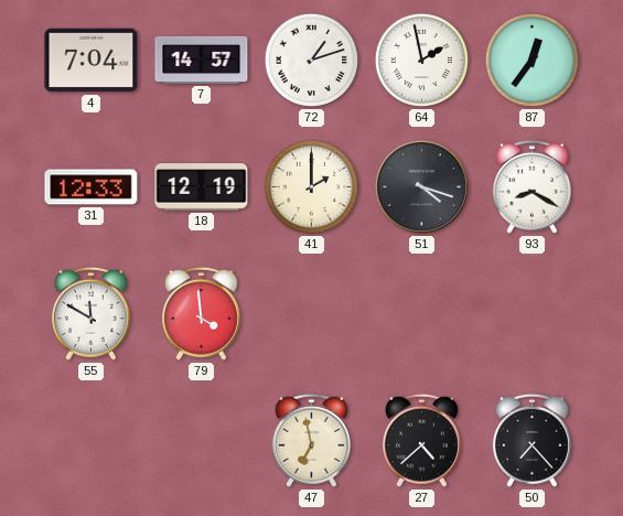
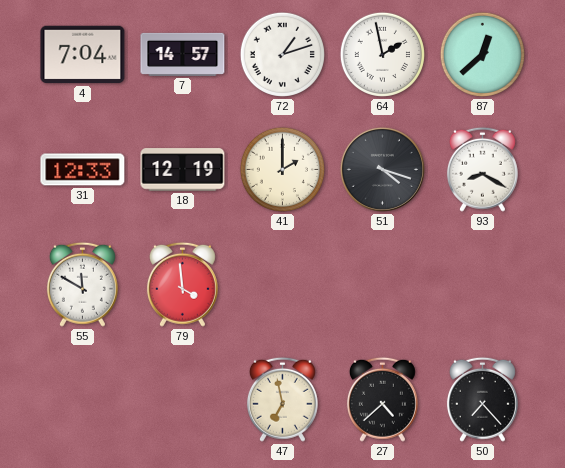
87: 12:36 -> 12:38
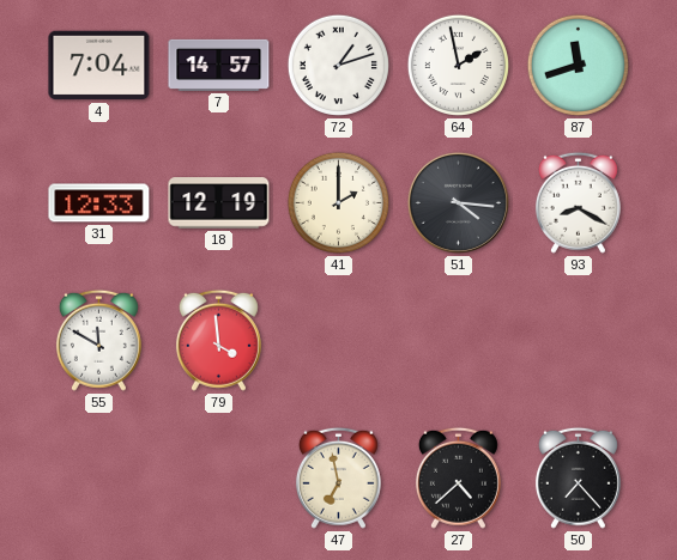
87: 12:38 -> 11:42
51: 4:18 -> 4:16
